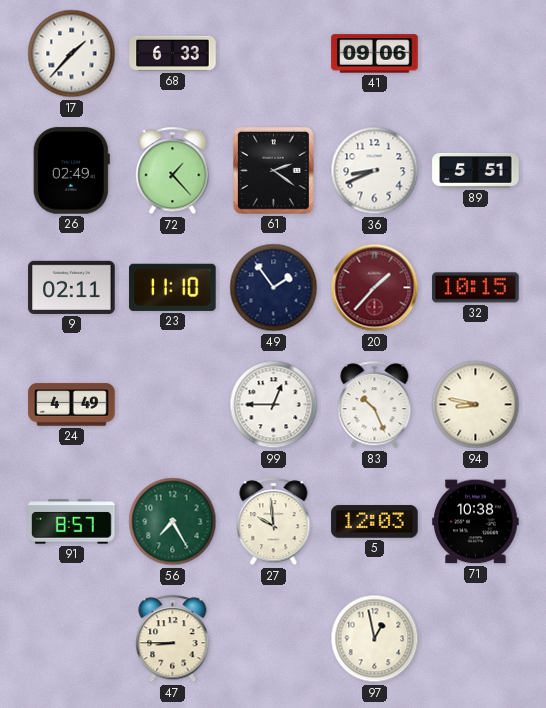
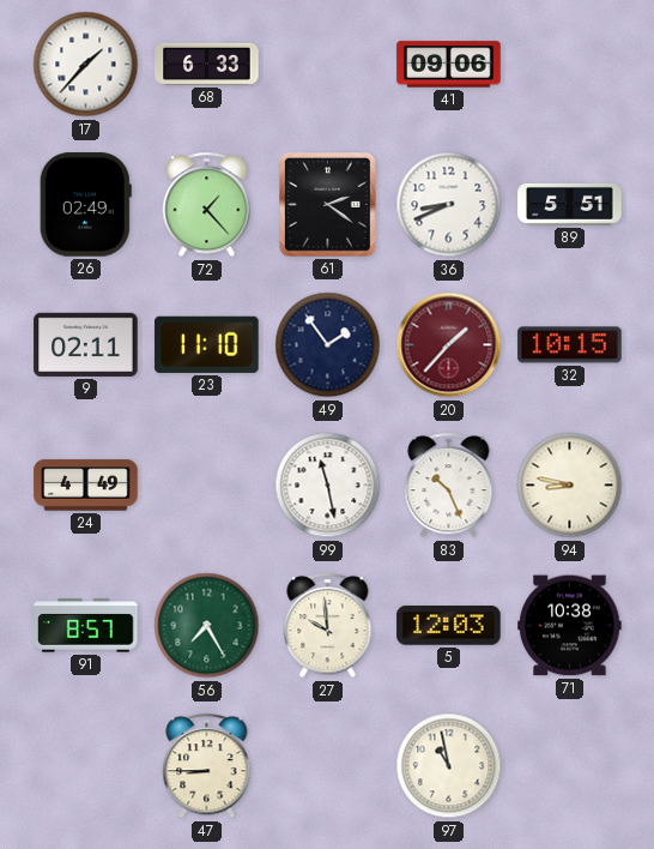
99: 12:45 -> 11:28
97: 12:58 -> 10:58
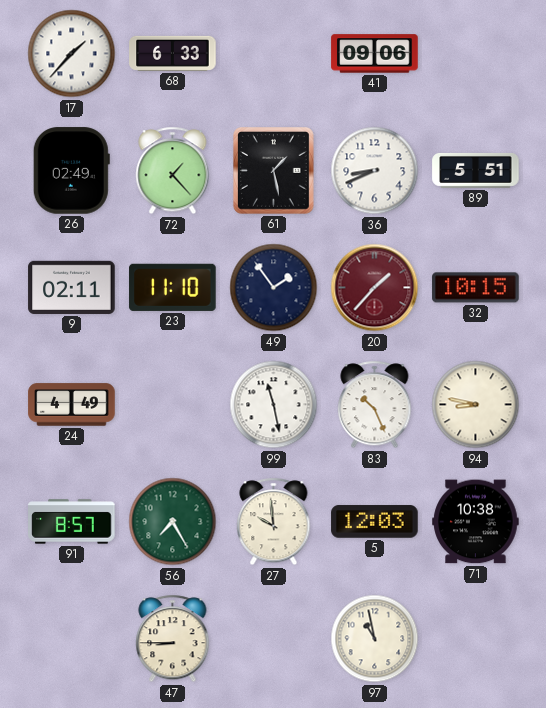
61: 2:21 -> 1:28
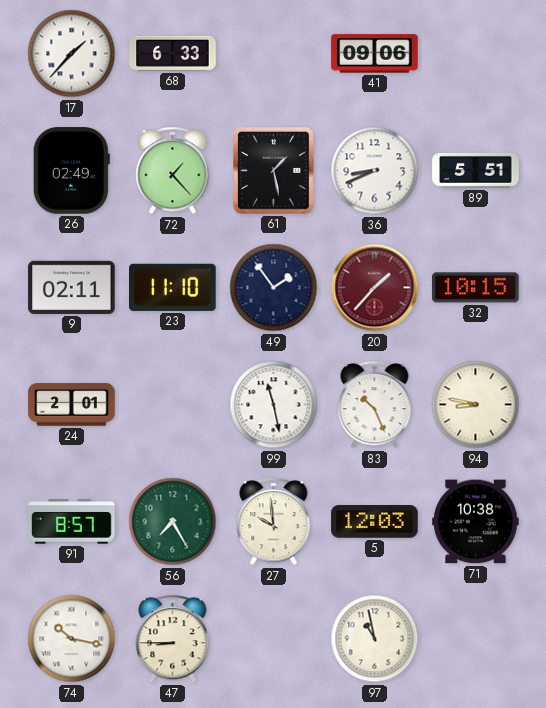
24: 4:49 -> 2:01
74: none -> 10:17
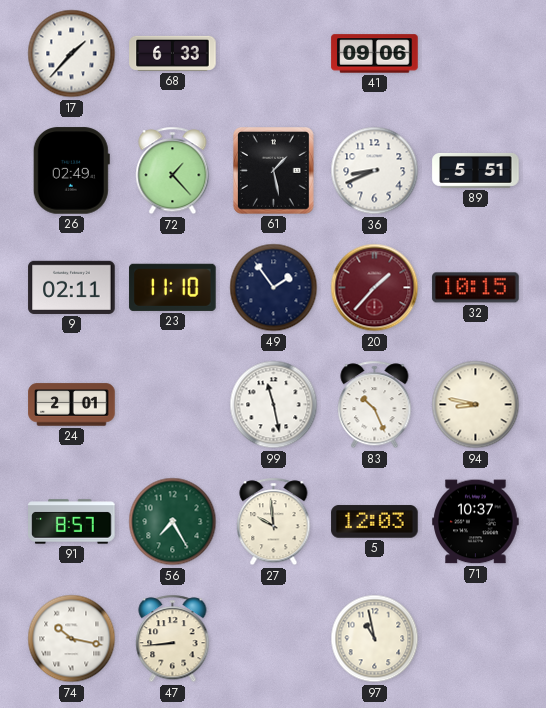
71: 10:38 -> 10:37
47: 8:45 -> 8:44
